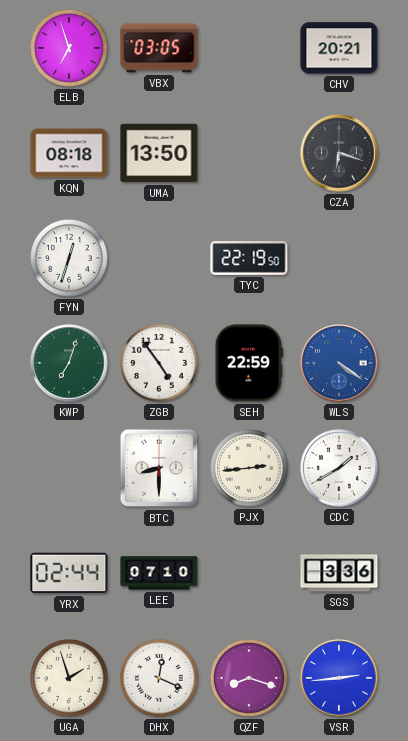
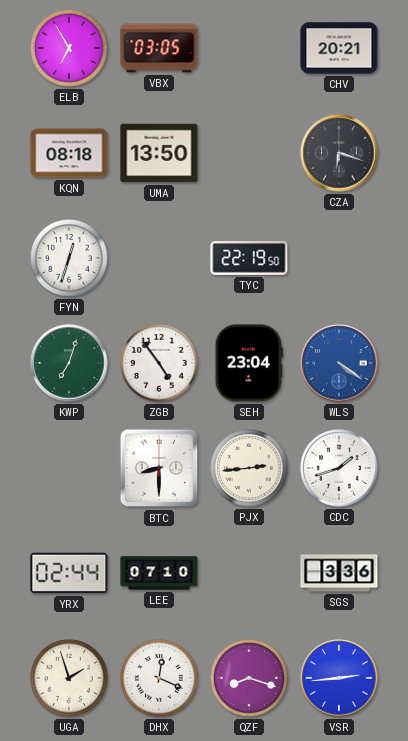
ELB: 6:57 -> 6:55
SEH: 22:59 -> 23:04
CDC: 1:40 -> 1:42
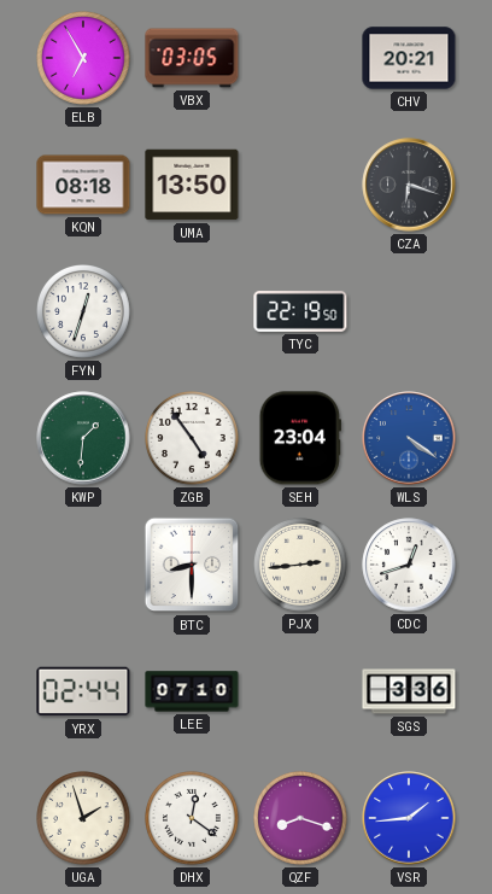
KWP: 7:03 -> 1:31
CDC: 1:42 -> 12:42
DHX: 12:19 -> 12:21
VSR: 2:44 -> 1:44
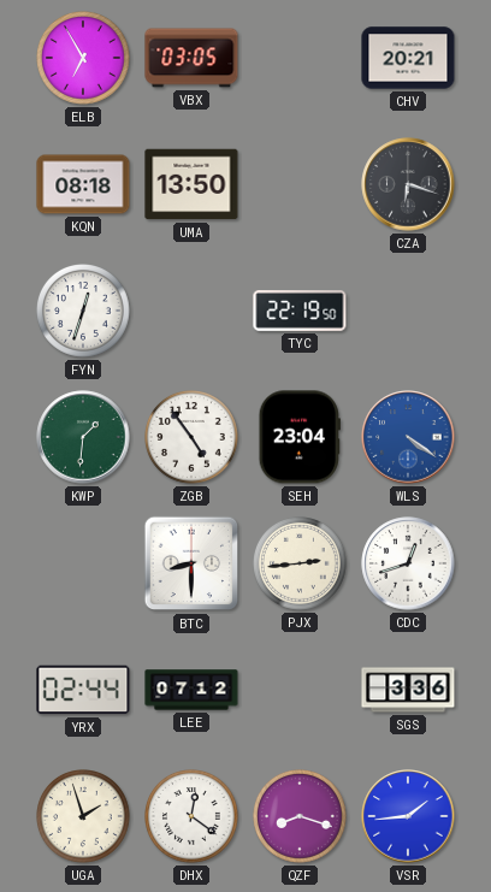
LEE: 07:10 -> 07:12
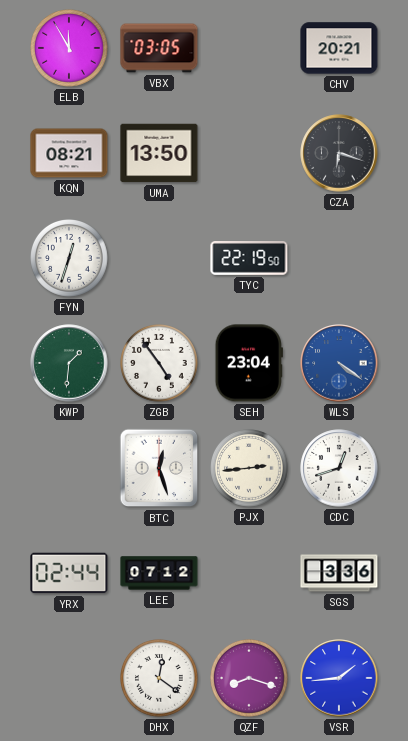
ELB: 6:55 -> 11:55
KQN: 08:18 -> 08:21
BTC: 8:30 -> 12:27
UGA: 1:57 -> none
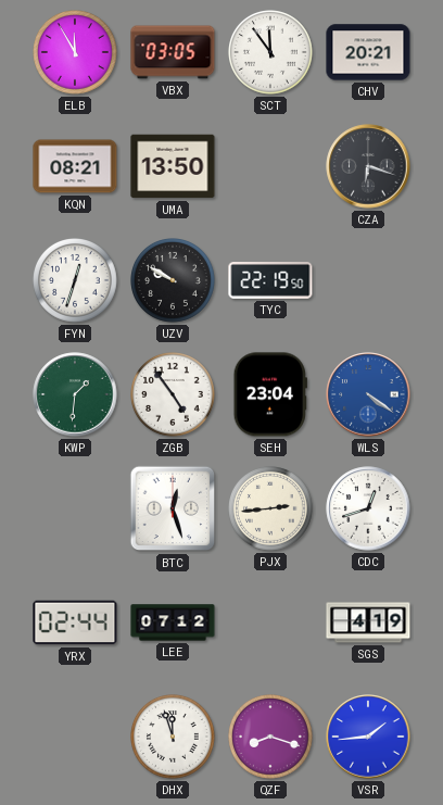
SCT: none -> 11:54
UZV: none -> 9:50
SGS: 3:36 -> 4:19
DHX: 12:21 -> 11:57
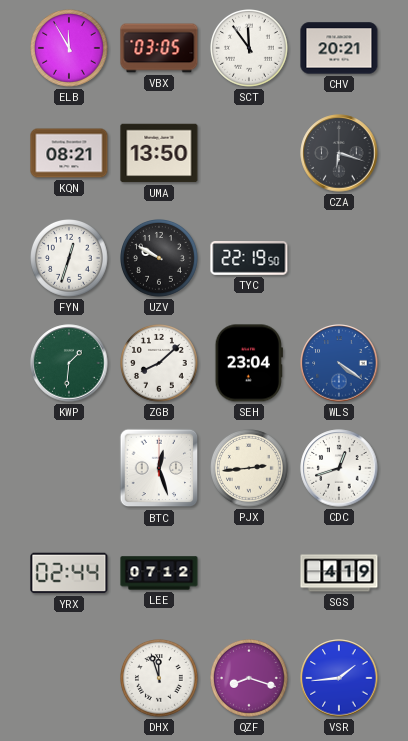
ZGB: 4:54 -> 8:08
